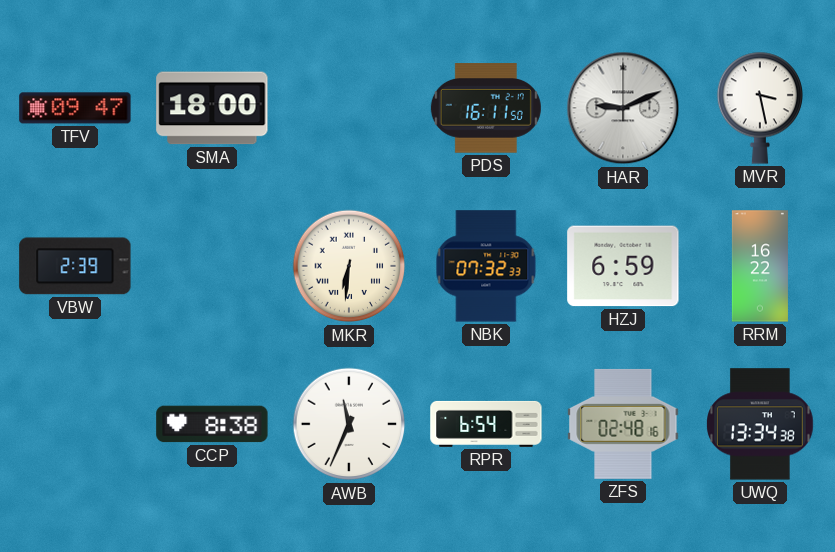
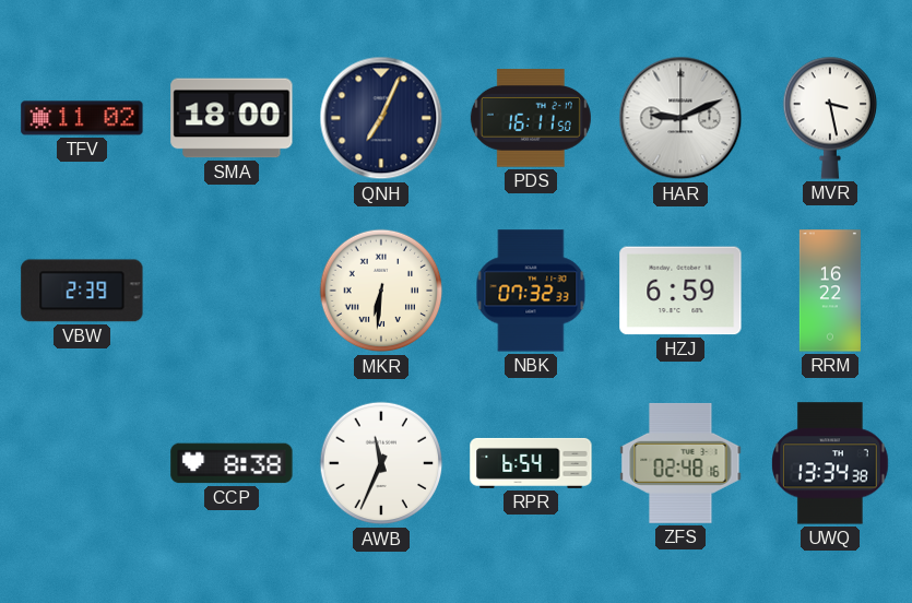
TFV: 09:47 -> 11:02
QNH: none -> 7:04
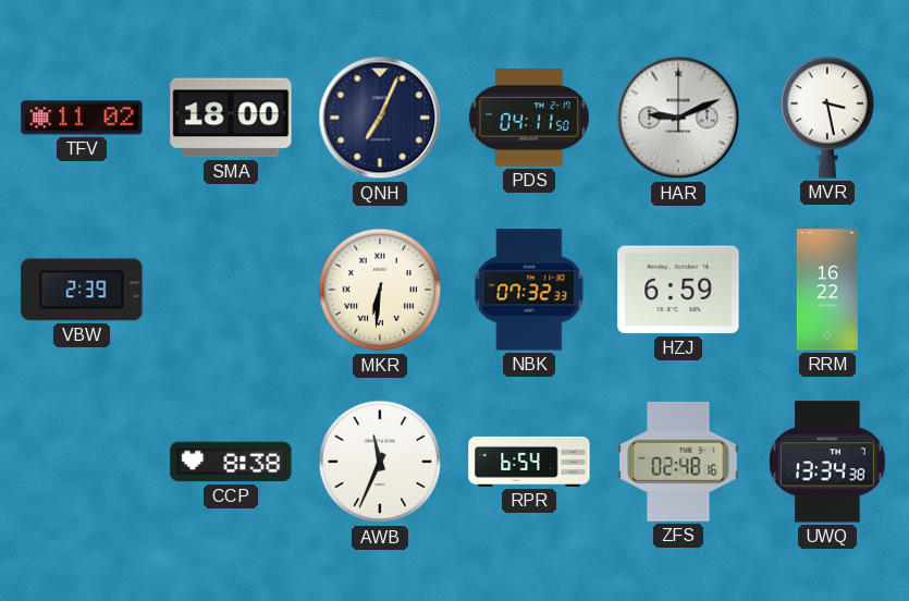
PDS: 16:11 -> 04:11
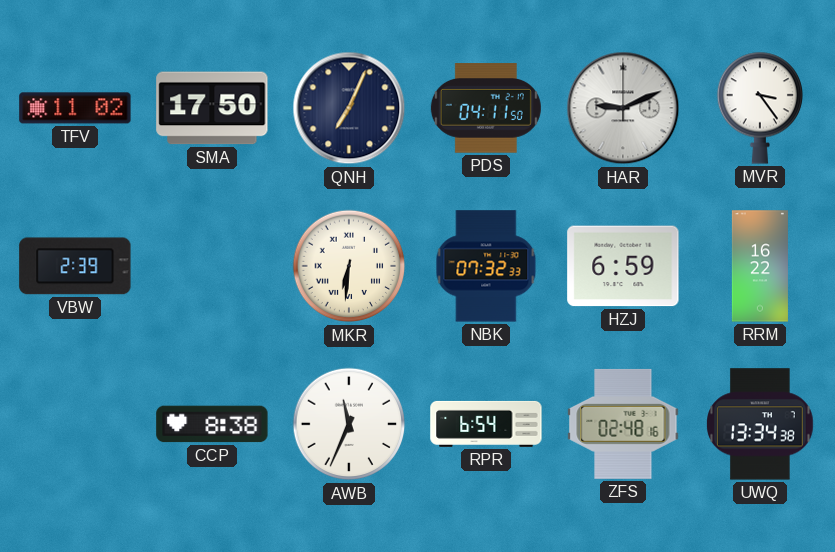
SMA: 18:00 -> 17:50
MVR: 3:28 -> 3:24
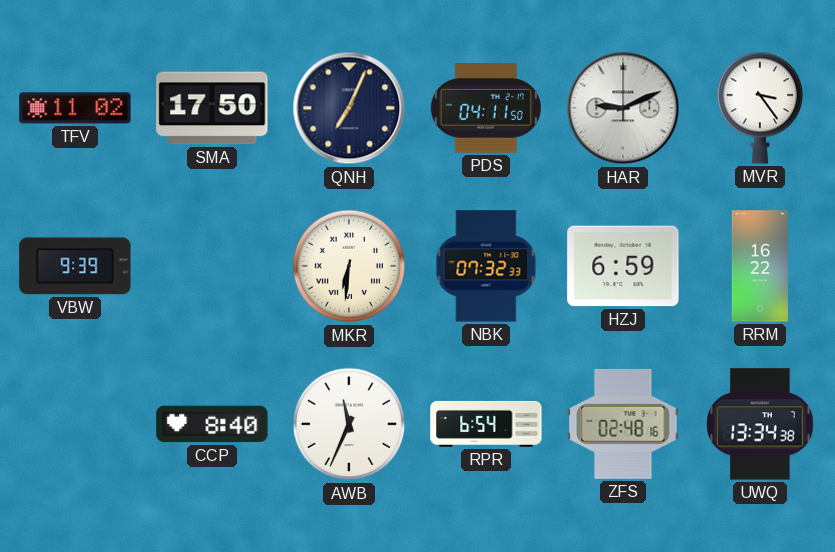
VBW: 2:39 -> 9:39
CCP: 8:38 -> 8:40
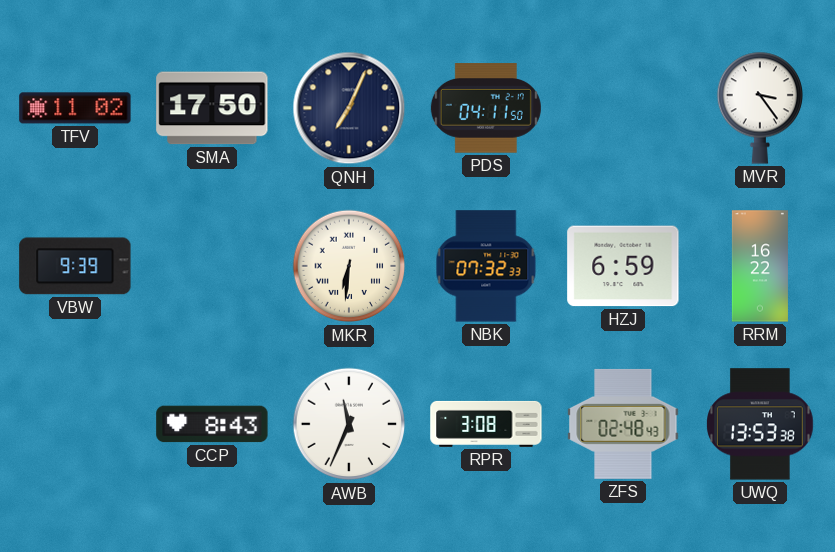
HAR: 9:11 -> none
CCP: 8:40 -> 8:43
RPR: 6:54 -> 3:08
ZFS: 02:48:16 -> 02:48:43
UWQ: 13:34 -> 13:53
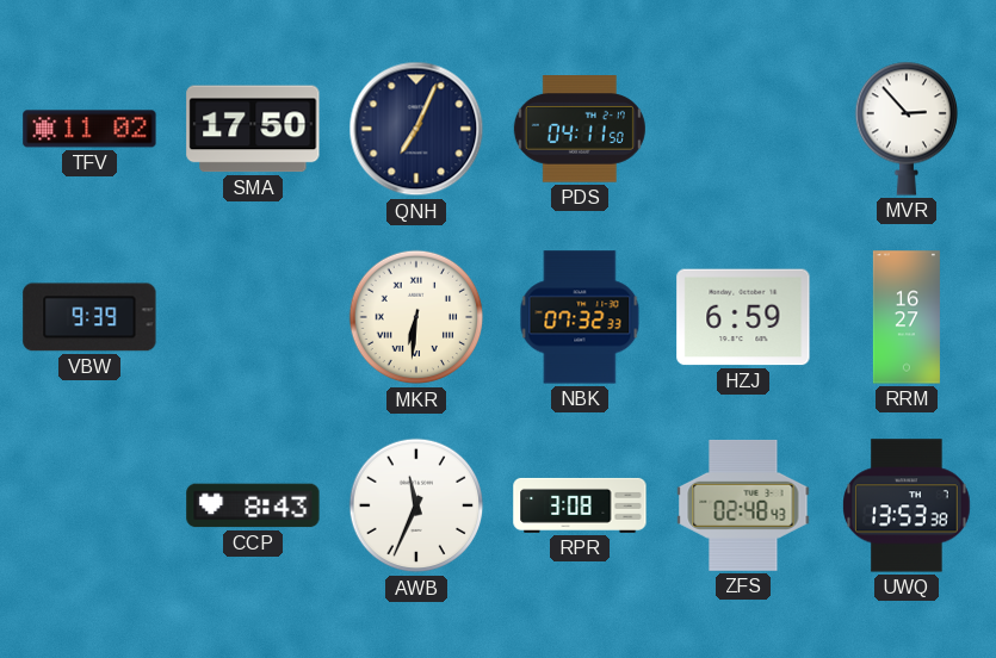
MVR: 3:24 -> 2:53
RRM: 16:22 -> 16:27
